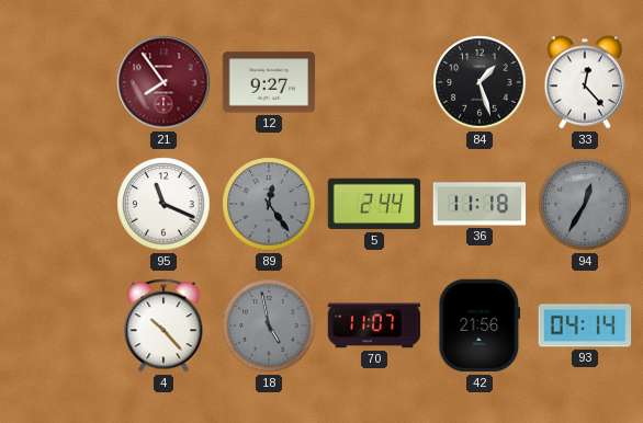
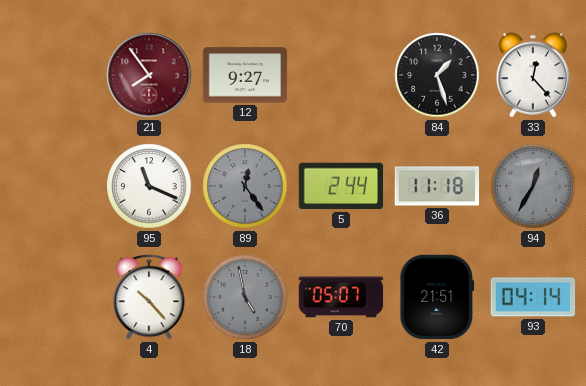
70: 11:07 -> 05:07
42: 21:56 -> 21:51
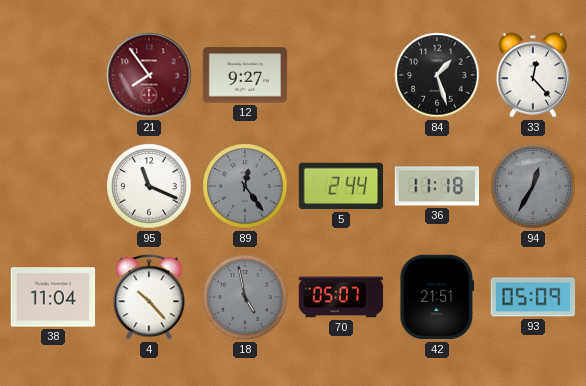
38: none -> 11:04
93: 04:14 -> 05:09
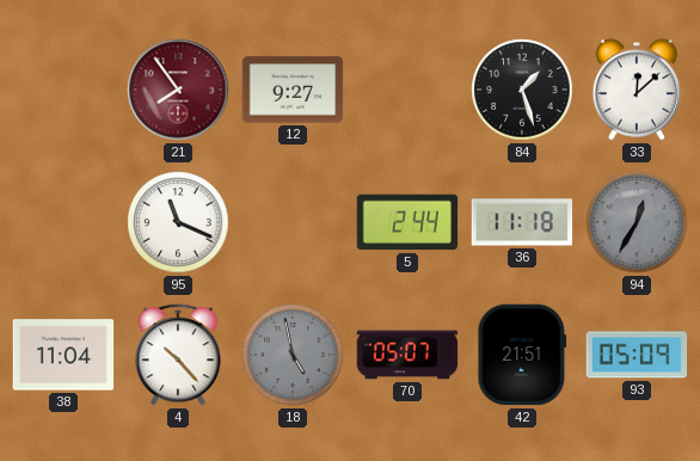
33: 12:23 -> 12:08
89: 12:24 -> none
